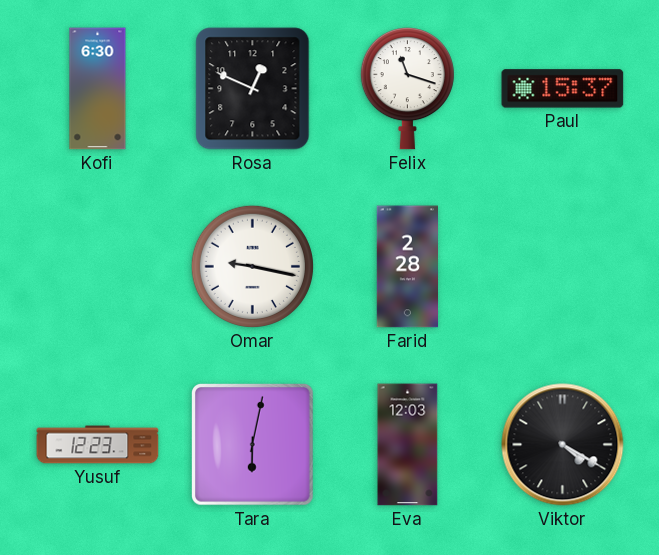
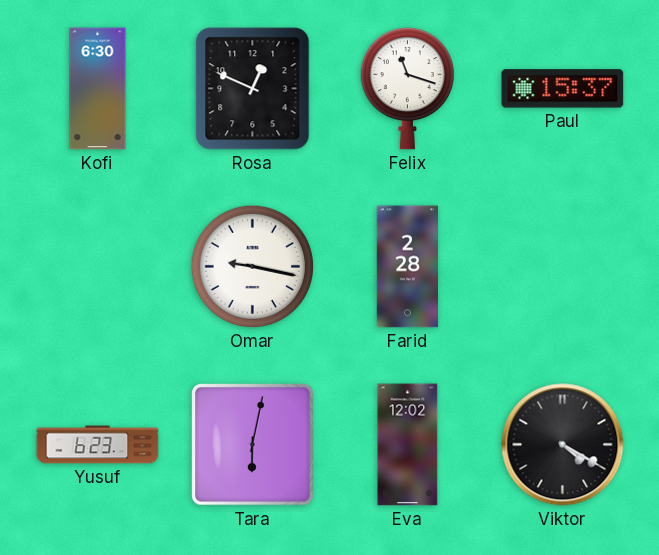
Yusuf: 12:23 -> 6:23
Eva: 12:03 -> 12:02
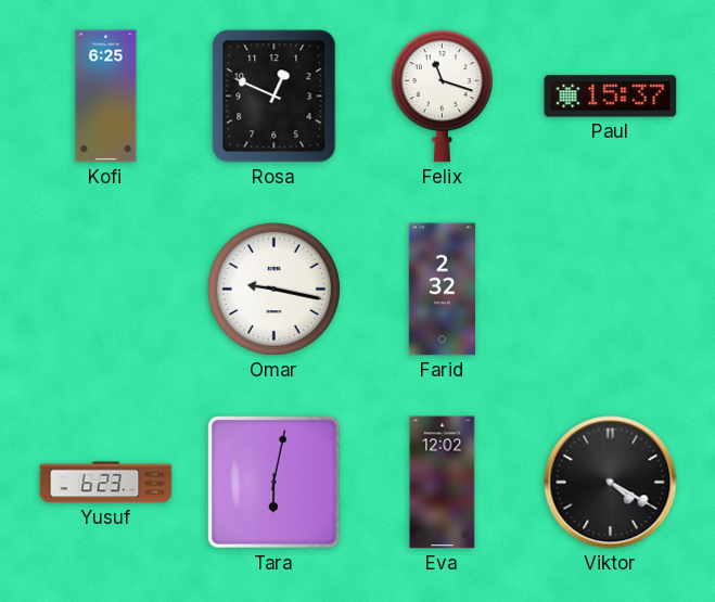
Kofi: 6:30 -> 6:25
Farid: 2:28 -> 2:32
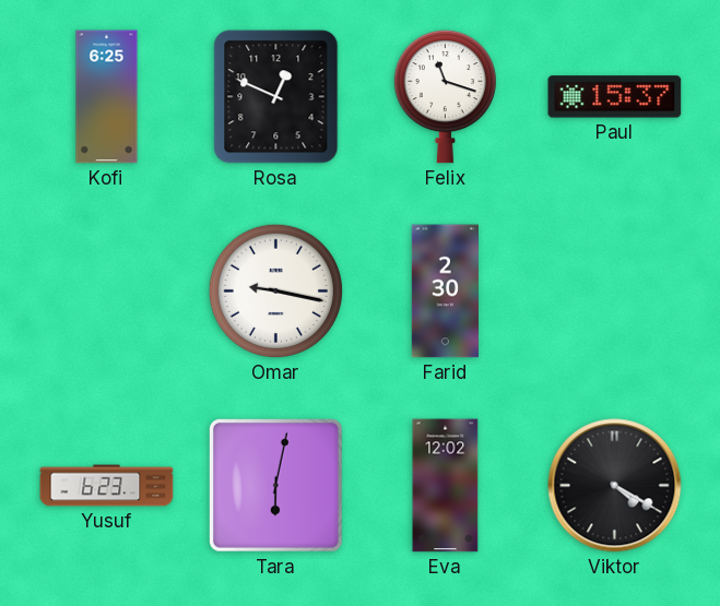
Farid: 2:32 -> 2:30
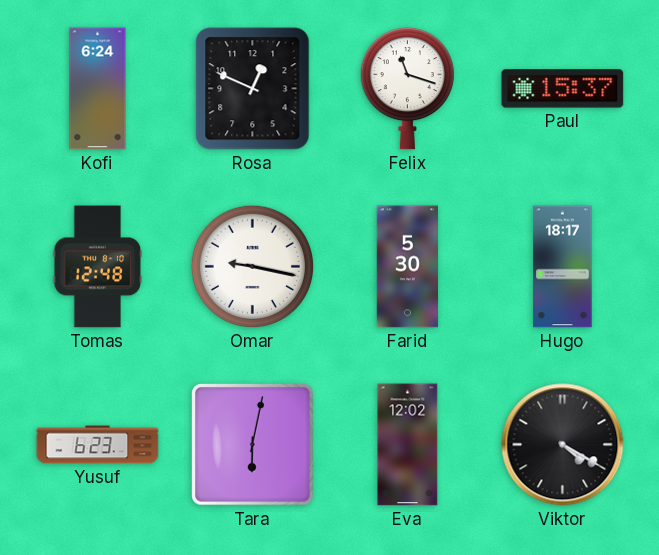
Kofi: 6:25 -> 6:24
Tomas: none -> 12:48
Farid: 2:30 -> 5:30
Hugo: none -> 18:17
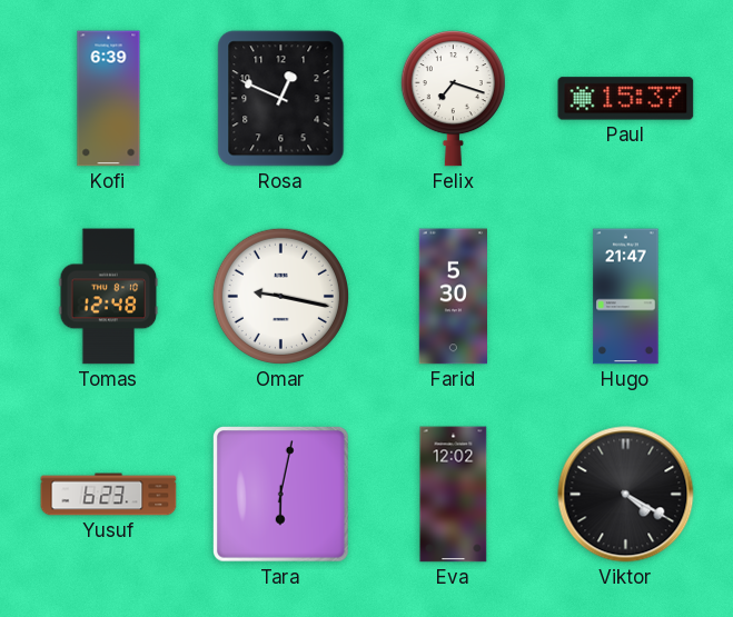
Kofi: 6:24 -> 6:39
Felix: 11:18 -> 7:18
Hugo: 18:17 -> 21:47
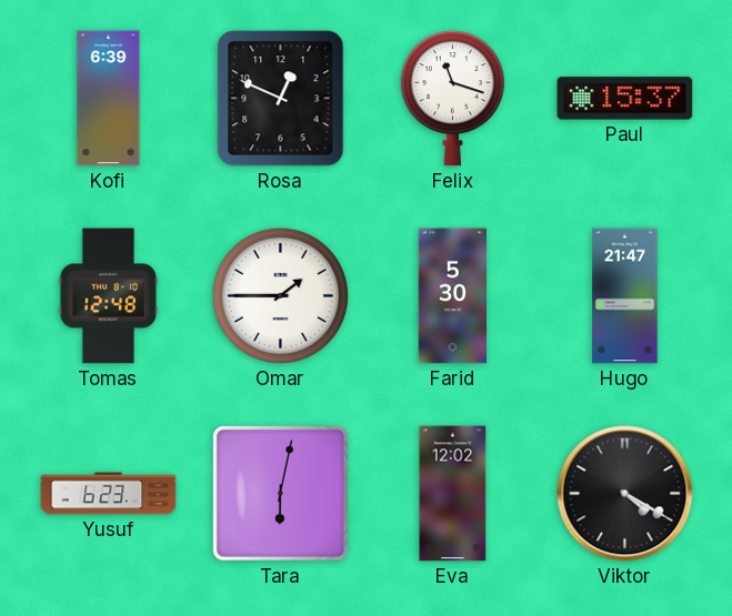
Felix: 7:18 -> 11:18
Omar: 9:17 -> 1:45
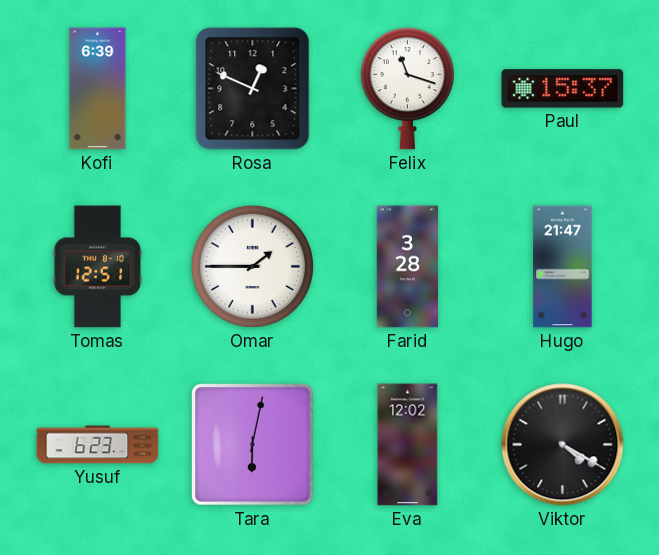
Tomas: 12:48 -> 12:51
Farid: 5:30 -> 3:28
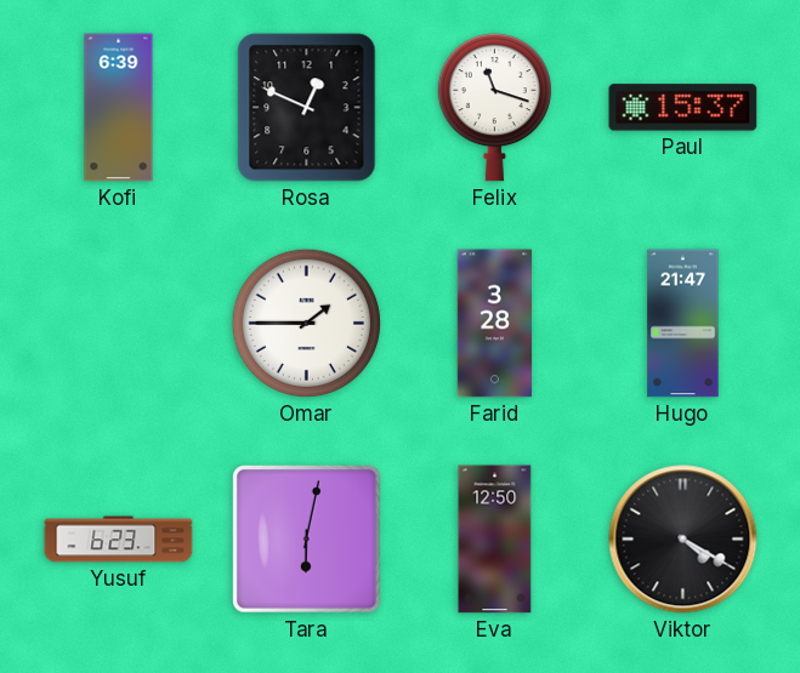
Tomas: 12:51 -> none
Eva: 12:02 -> 12:50
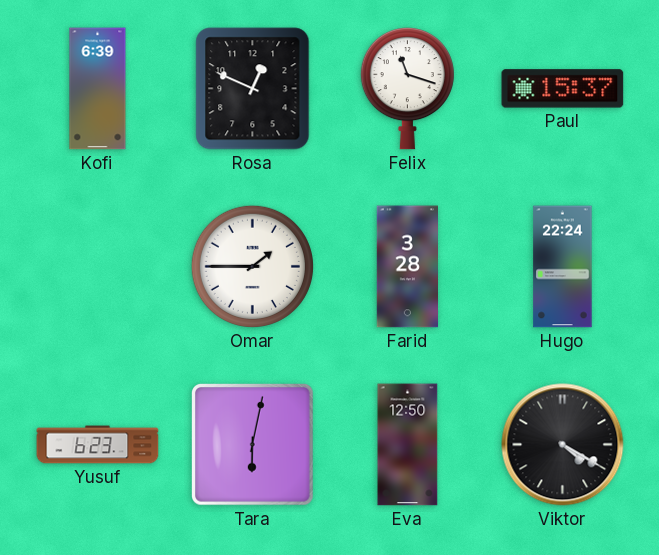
Hugo: 21:47 -> 22:24
